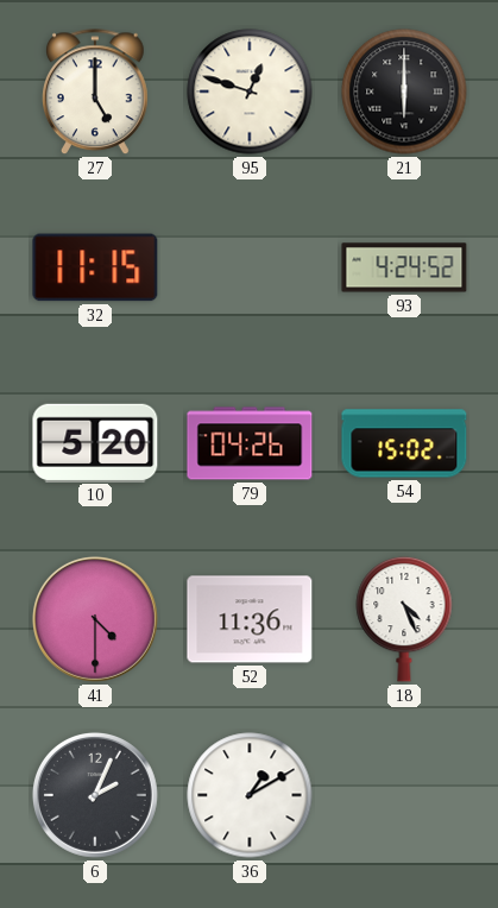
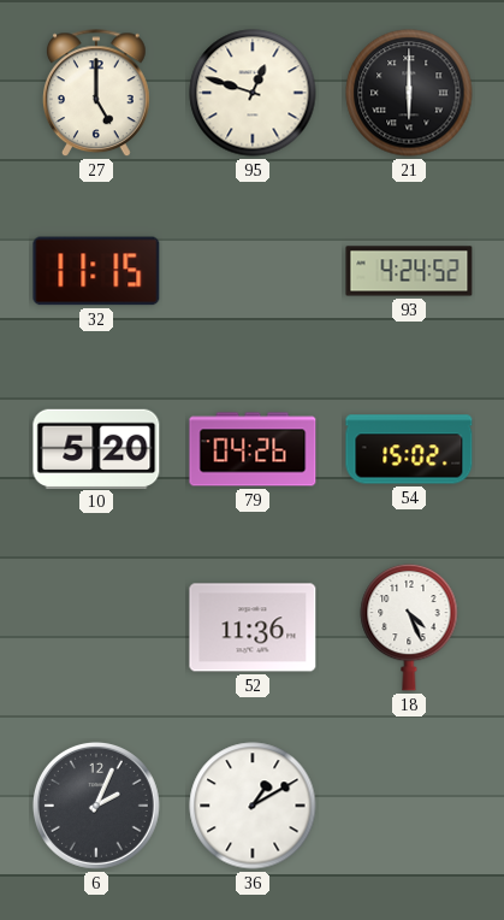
41: 4:30 -> none
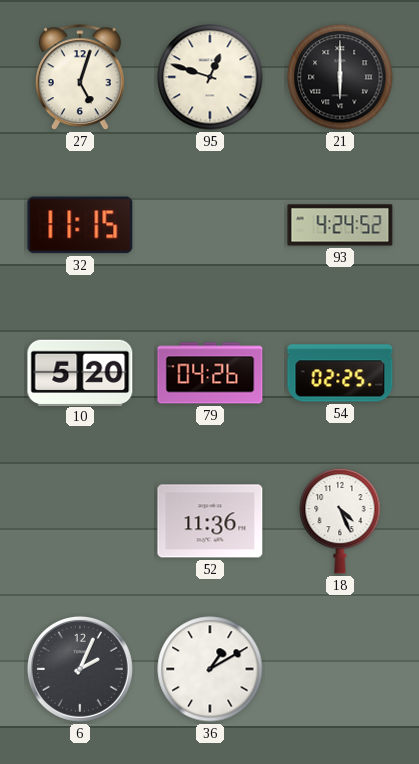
27: 5:00 -> 5:03
54: 15:02 -> 02:25
